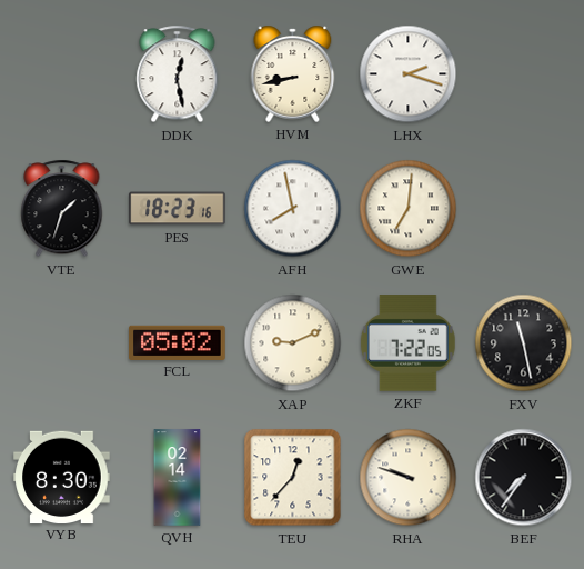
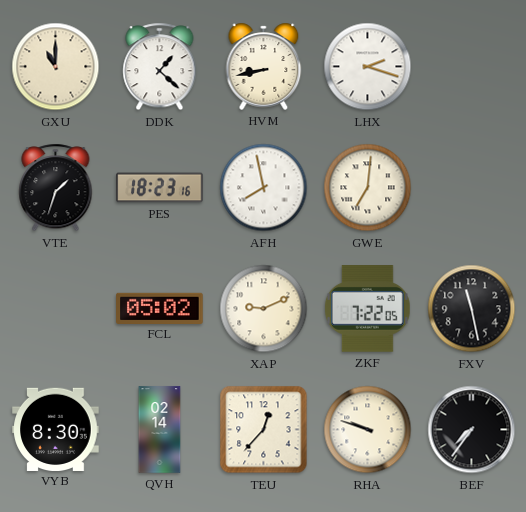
GXU: none -> 11:00
DDK: 12:28 -> 1:22
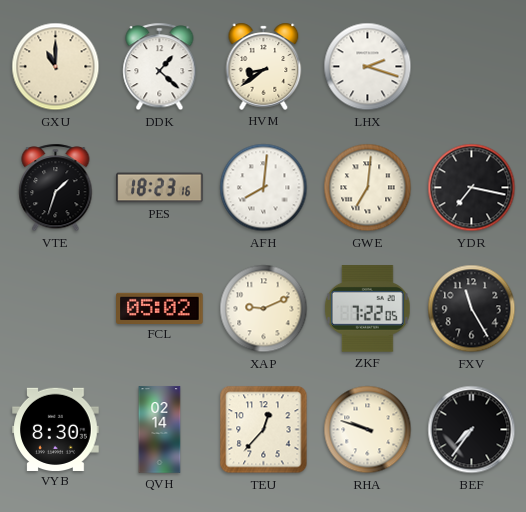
HVM: 8:43 -> 8:39
AFH: 7:58 -> 8:01
YDR: none -> 7:17
FXV: 11:28 -> 11:25
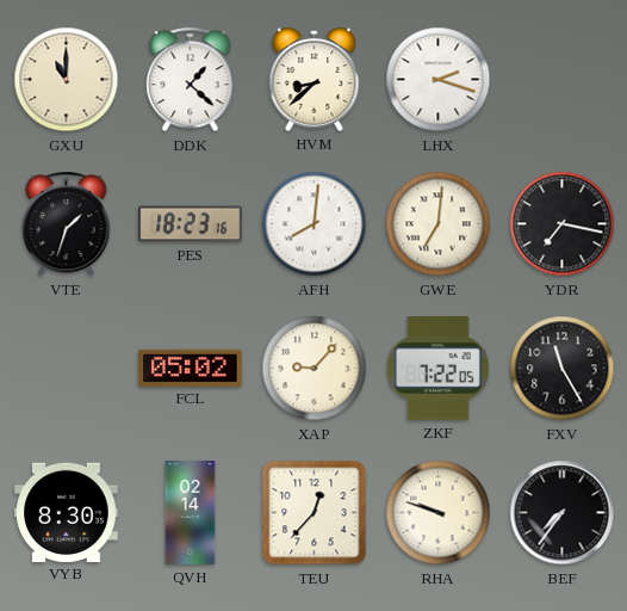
HVM: 8:39 -> 8:38
XAP: 9:11 -> 9:07
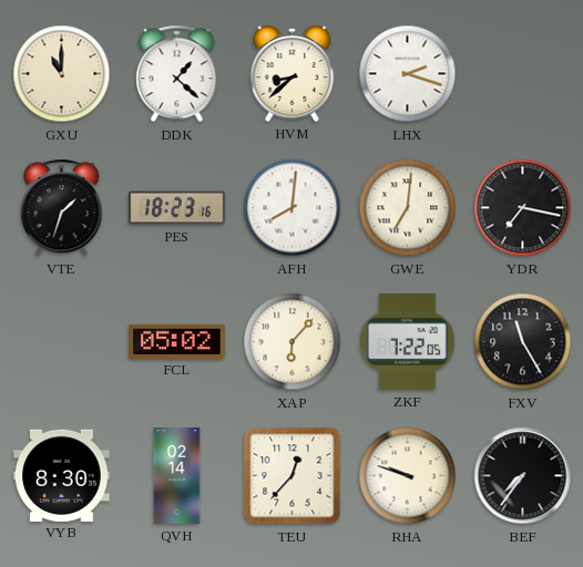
XAP: 9:07 -> 6:07
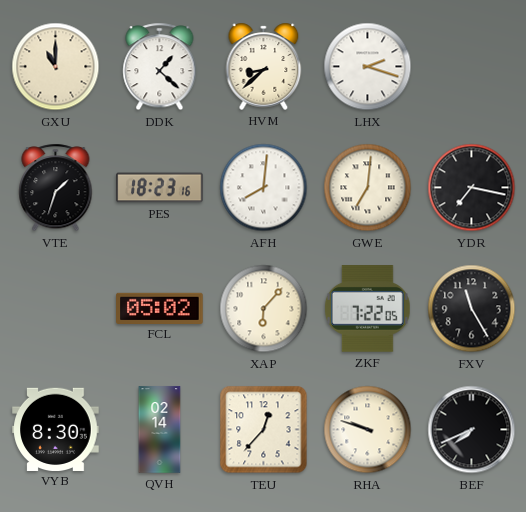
BEF: 7:36 -> 7:41
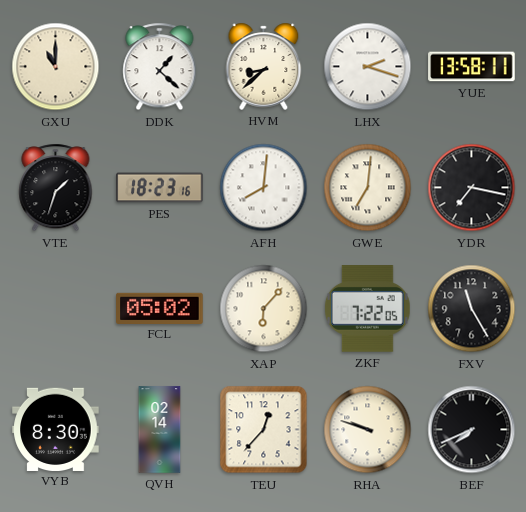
YUE: none -> 13:58
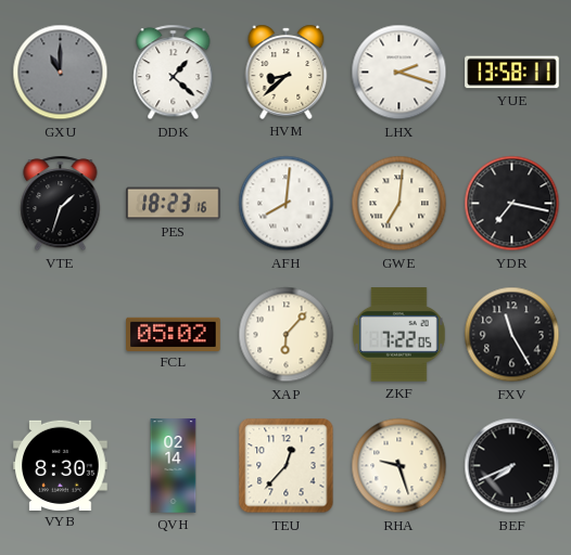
GXU dial: cream -> grey
RHA: 9:48 -> 9:27
